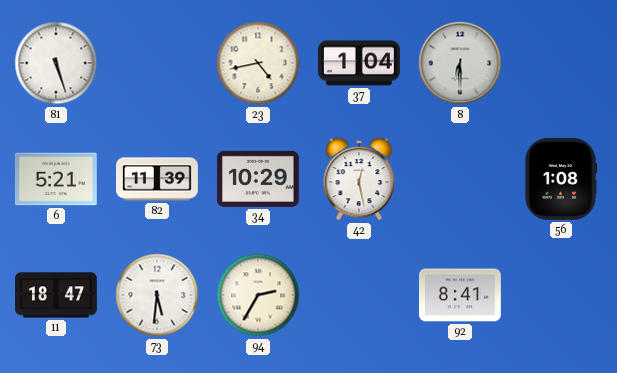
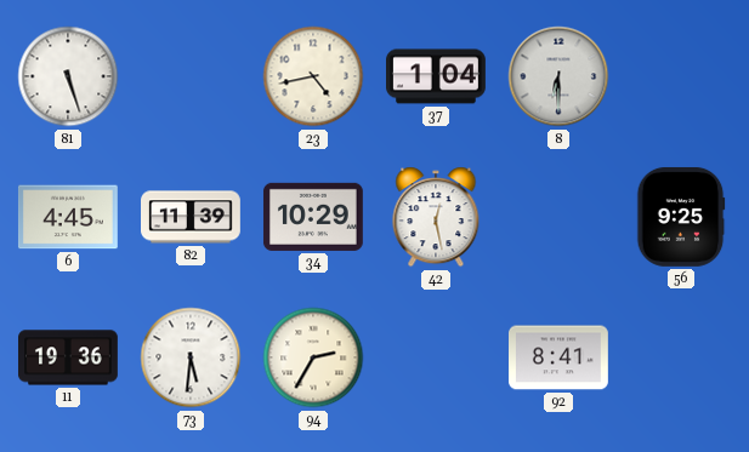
6: 5:21 -> 4:45
56: 1:08 -> 9:25
11: 18:47 -> 19:36
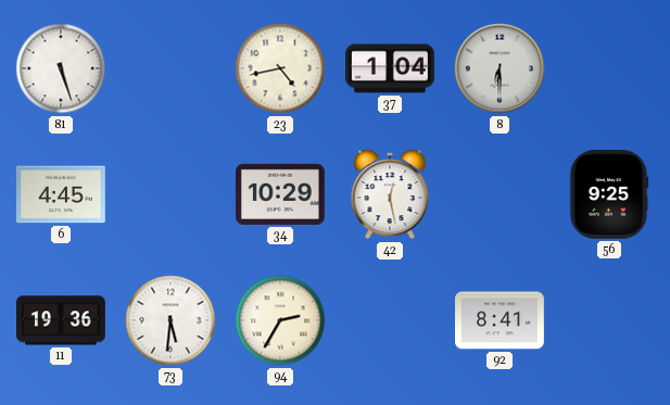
82: 11:39 -> none
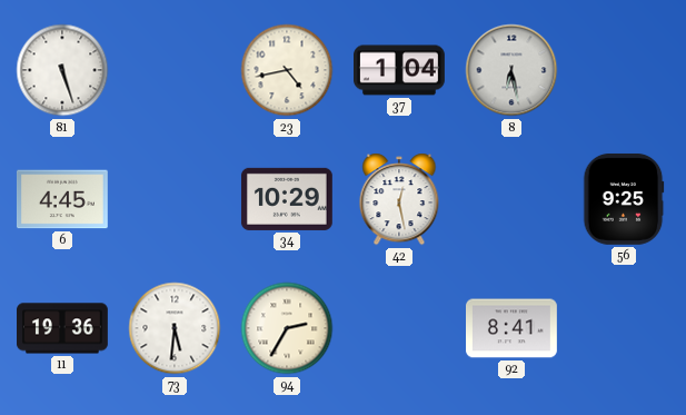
8: 6:30 -> 6:28
